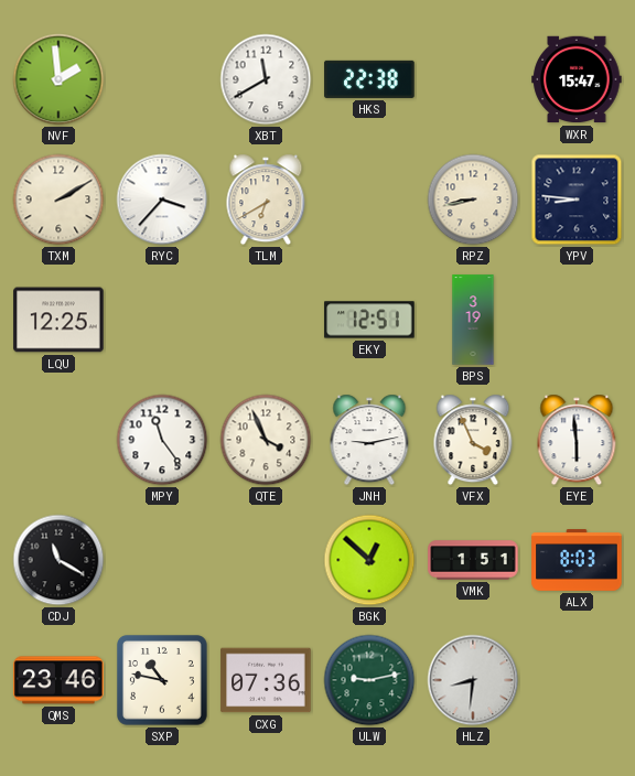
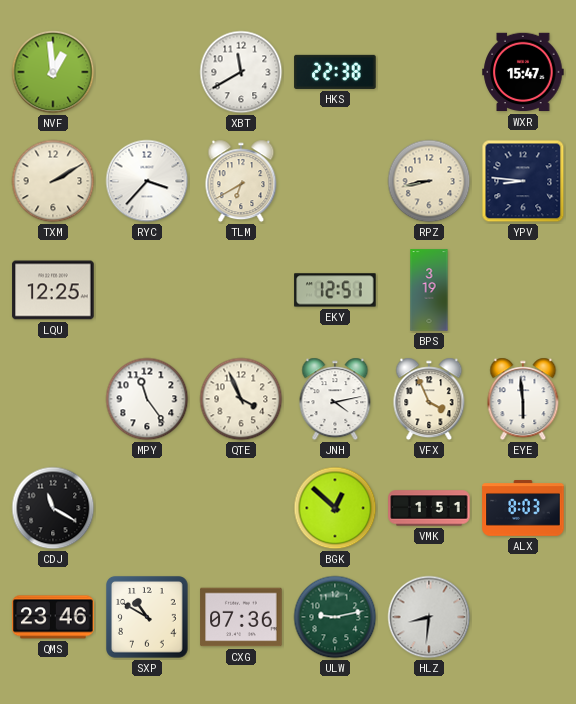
NVF: 1:59 -> 12:59
JNH: 9:13 -> 4:13
SXP: 10:47 -> 10:50
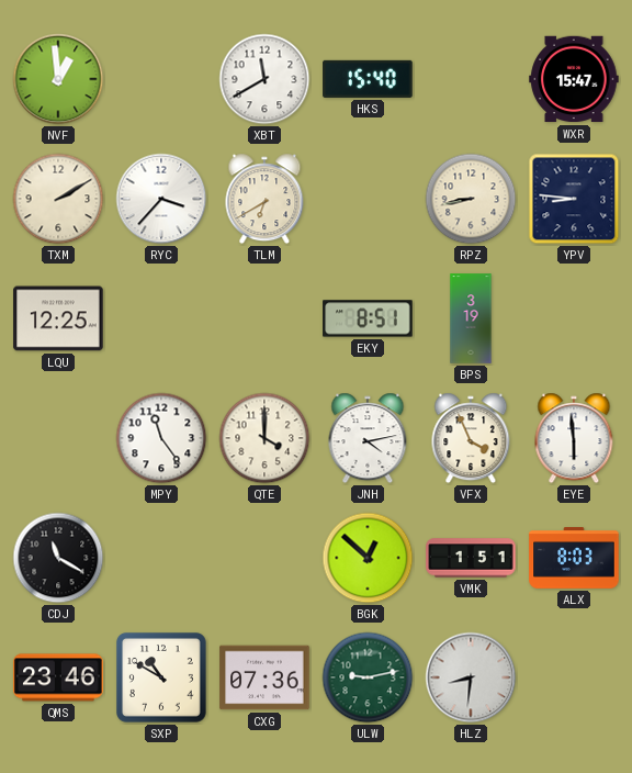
HKS: 22:38 -> 15:40
EKY: 12:51 -> 8:51
QTE: 3:56 -> 4:00
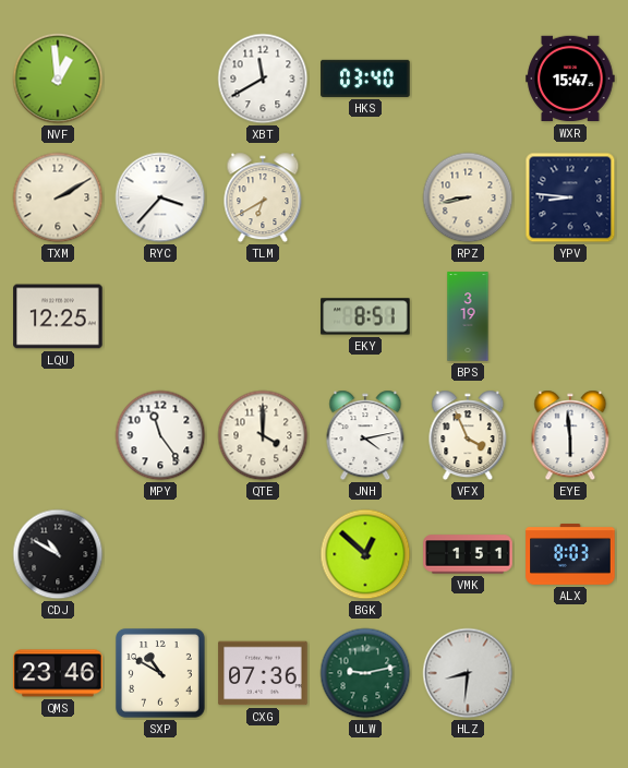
HKS: 15:40 -> 03:40
CDJ: 11:20 -> 10:50
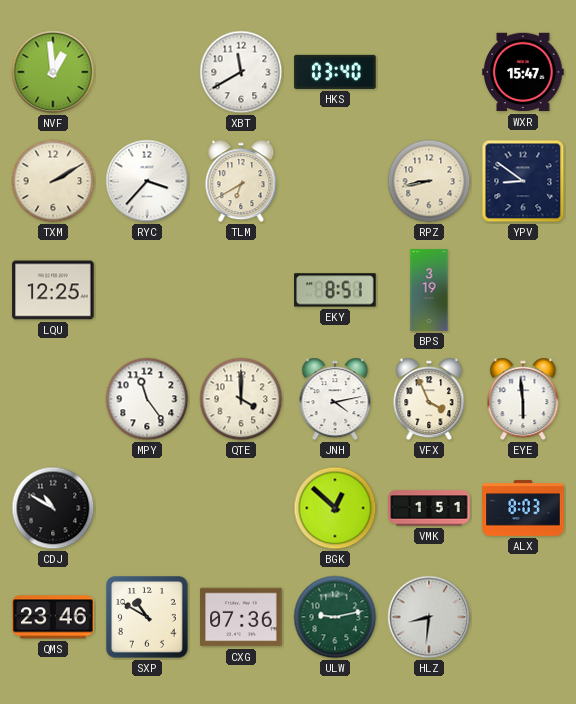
YPV: 8:46 -> 8:51
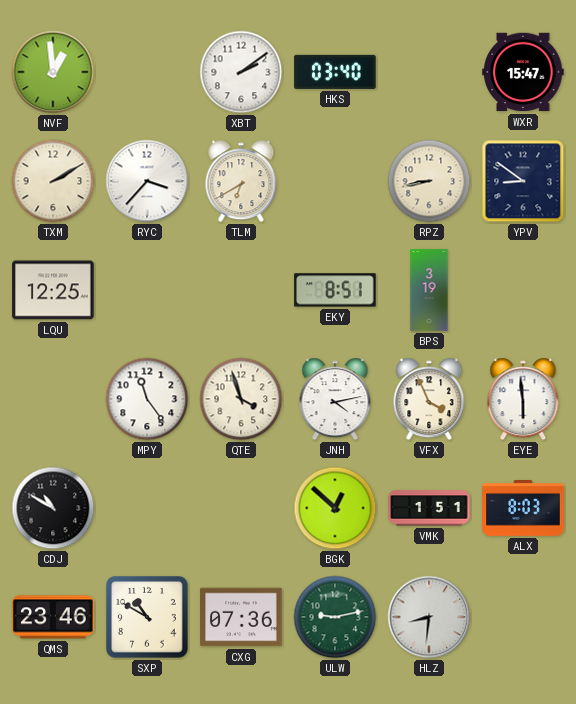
XBT: 11:40 -> 2:09
QTE: 4:00 -> 3:57
